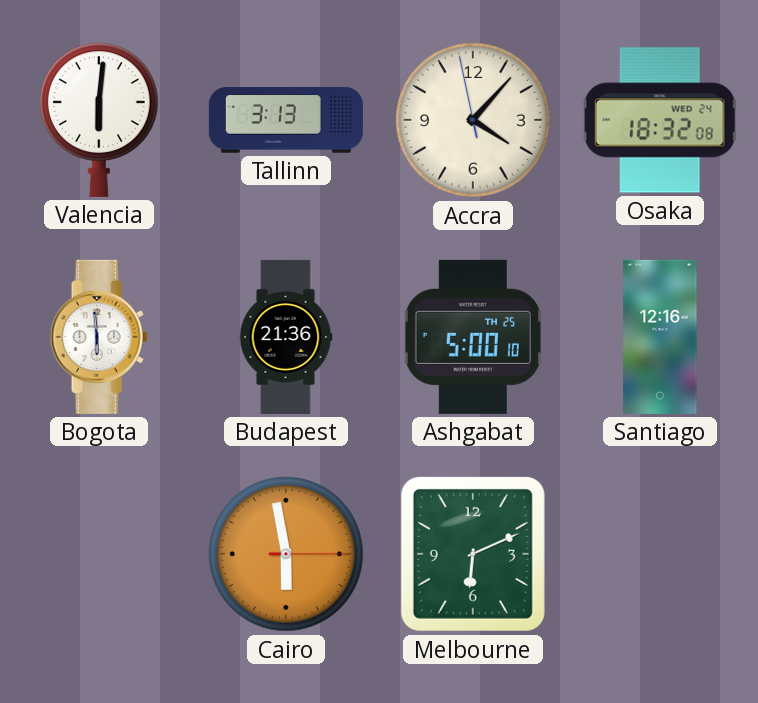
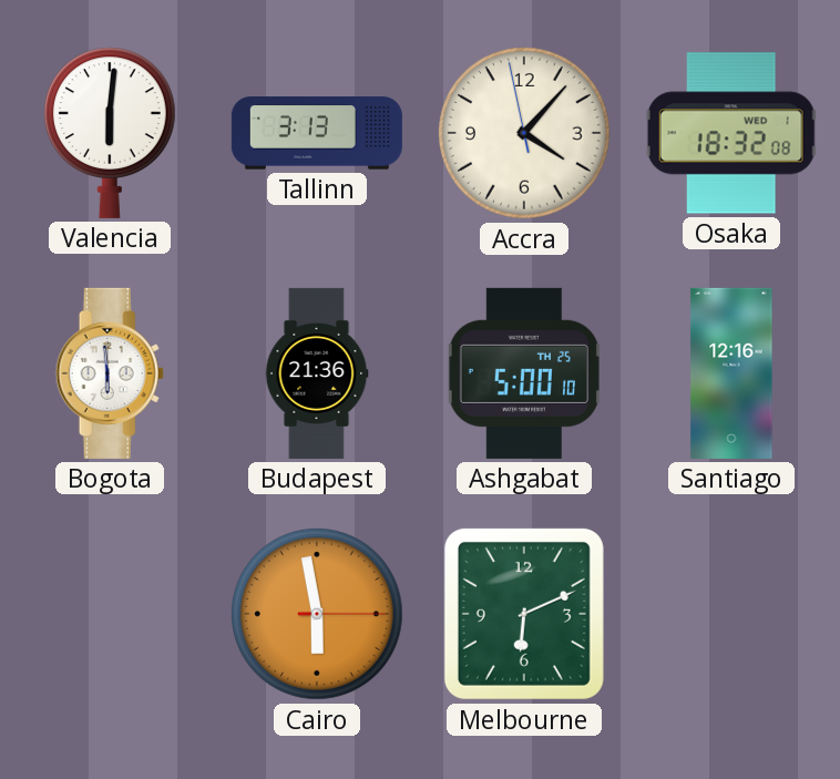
Osaka date: WED 24 -> WED 1
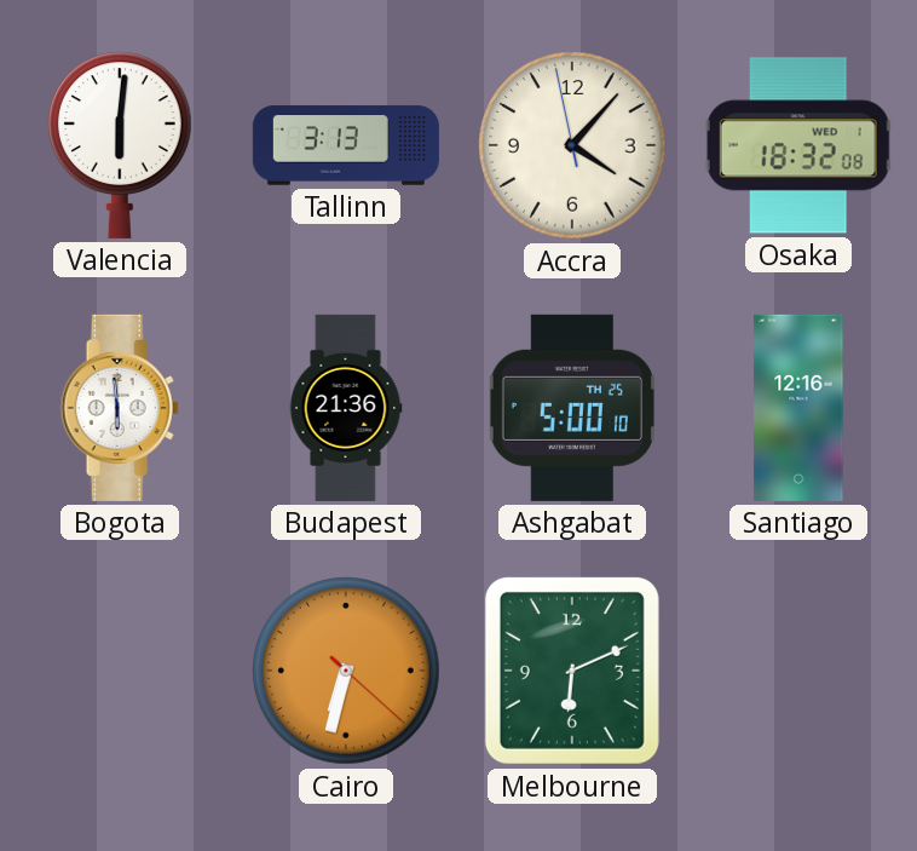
Cairo: 5:58 -> 6:32
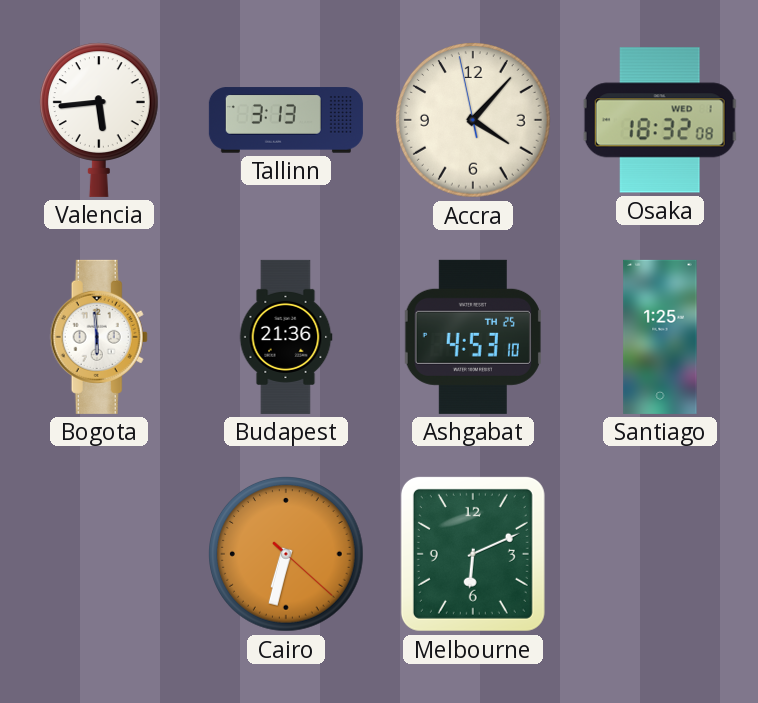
Valencia: 6:01 -> 5:44
Ashgabat: 5:00 -> 4:53
Santiago: 12:16 -> 1:25
